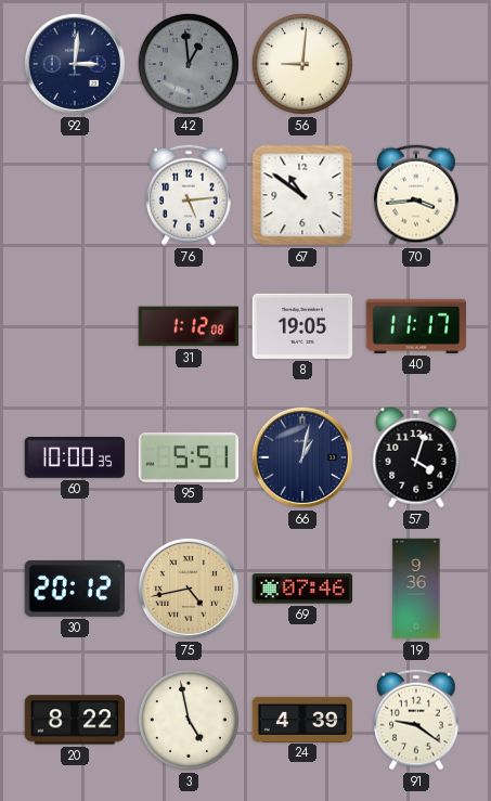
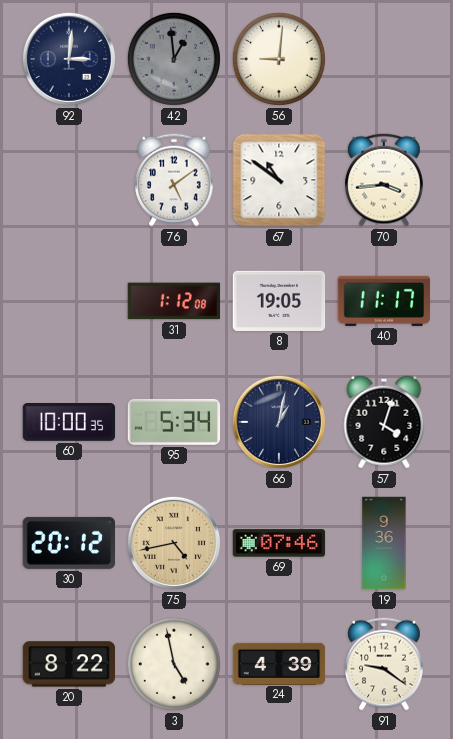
76: 5:14 -> 5:09
95: 5:51 -> 5:34
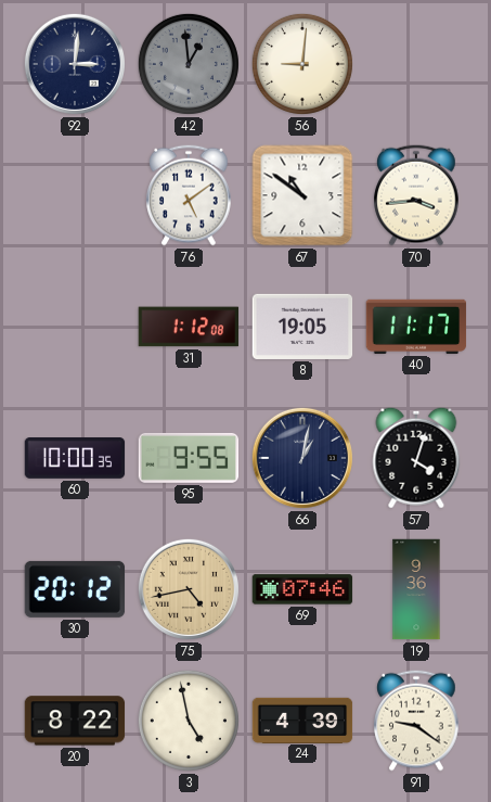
95: 5:34 -> 9:55
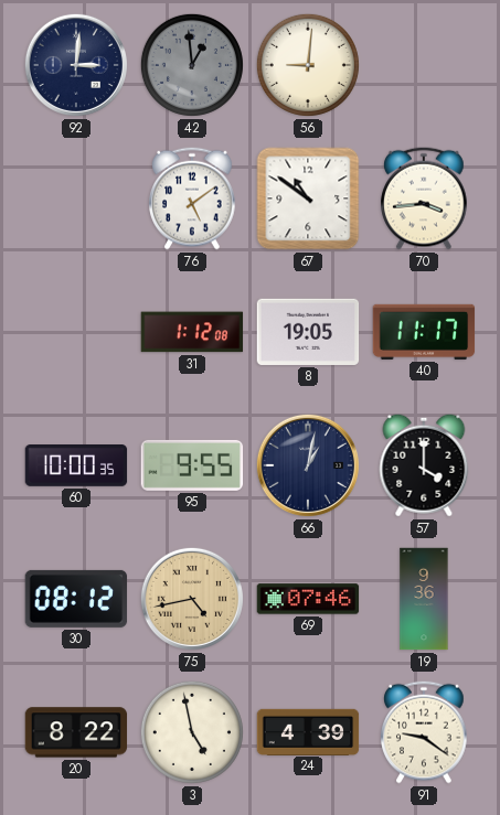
57: 4:03 -> 4:00
30: 20:12 -> 08:12
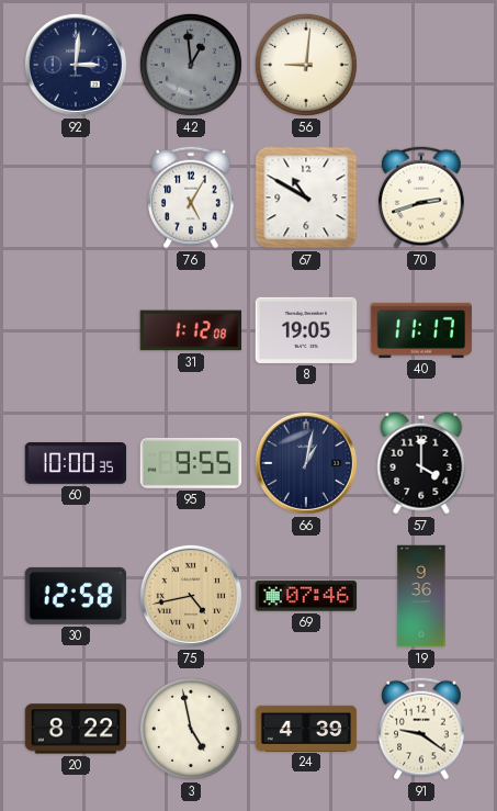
76: 5:09 -> 5:05
67: 10:51 -> 10:50
70: 3:44 -> 2:42
30: 08:12 -> 12:58
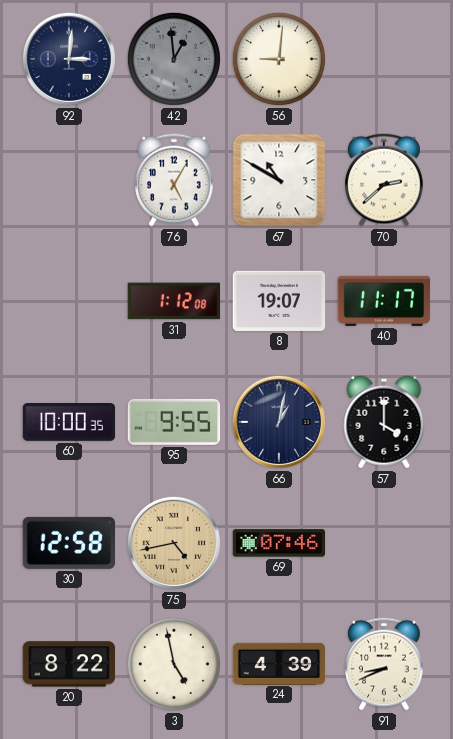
70: 2:42 -> 2:38
8: 19:05 -> 19:07
19: 9:36 -> none
91: 9:21 -> 8:41
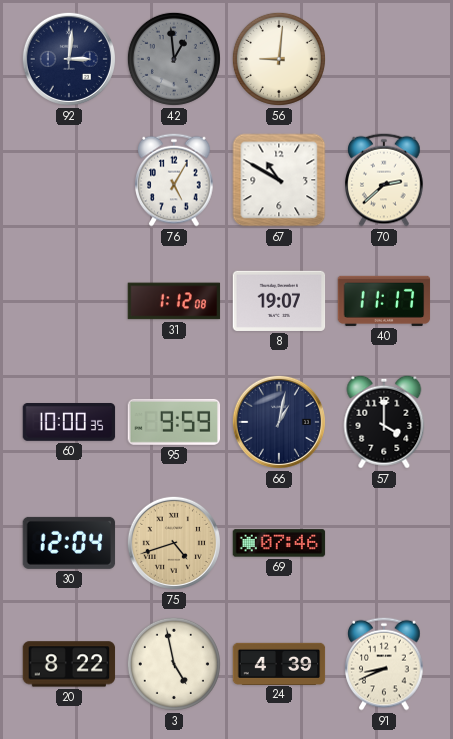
95: 9:55 -> 9:59
30: 12:58 -> 12:04
75: 4:43 -> 4:42
